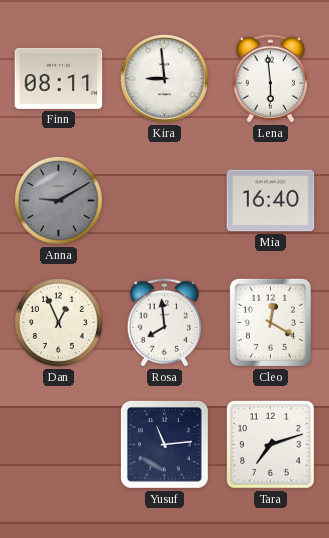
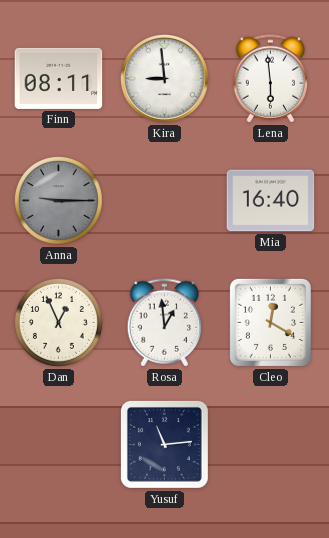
Anna: 9:10 -> 9:15
Rosa: 7:59 -> 12:59
Tara: 7:12 -> none
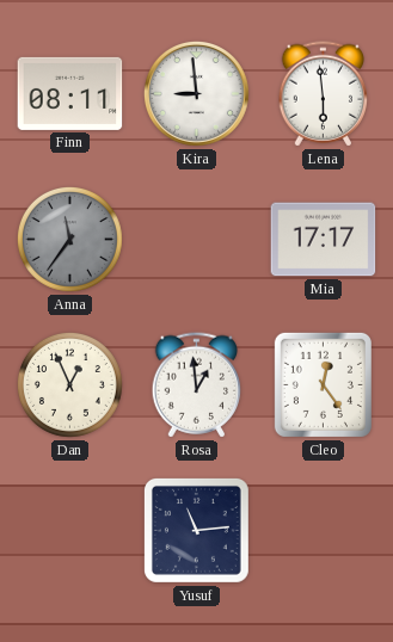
Anna: 9:15 -> 11:36
Mia: 16:40 -> 17:17
Cleo: 12:20 -> 12:24
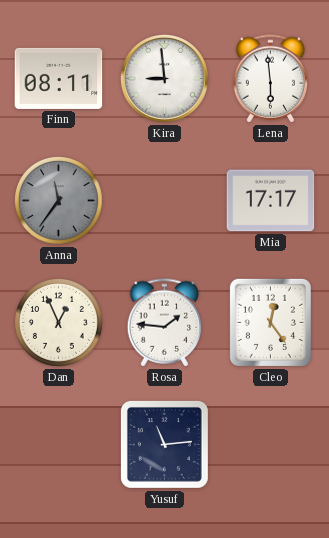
Rosa: 12:59 -> 1:46
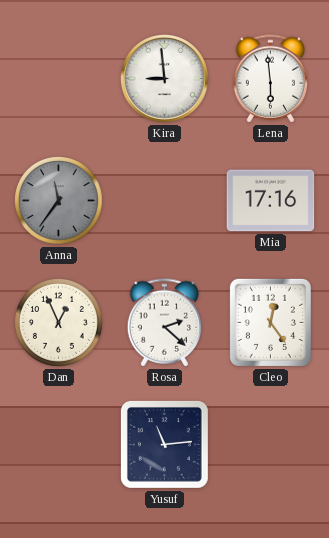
Finn: 08:11 -> none
Mia: 17:17 -> 17:16
Rosa: 1:46 -> 2:22
